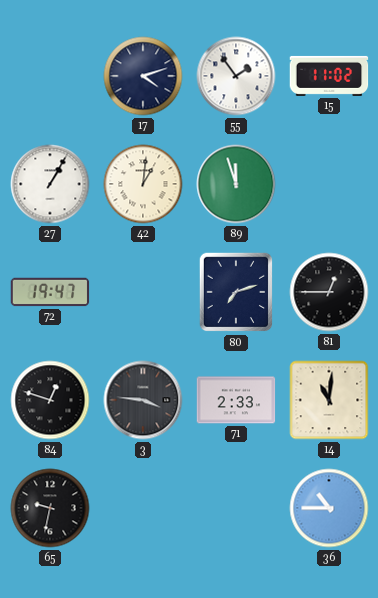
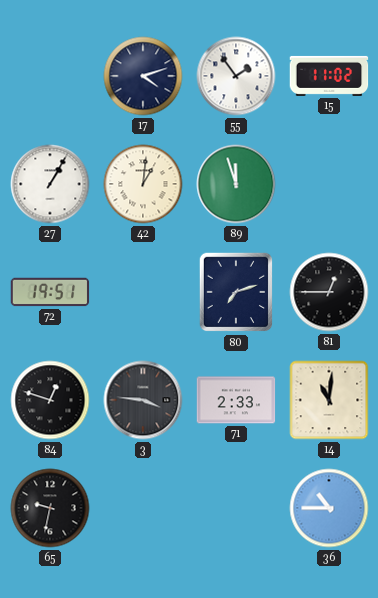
72: 19:47 -> 19:51
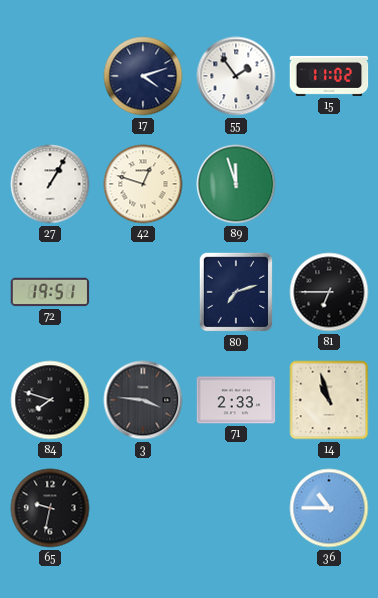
42: 1:01 -> 12:48
81: 12:45 -> 6:45
84: 12:48 -> 7:48
14: 11:01 -> 10:57
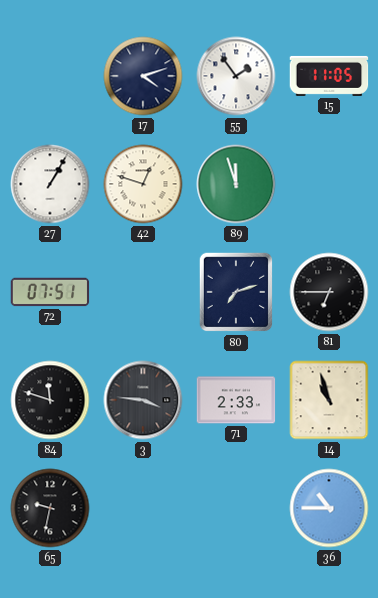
15: 11:02 -> 11:05
72: 19:51 -> 07:51
84: 7:48 -> 11:48
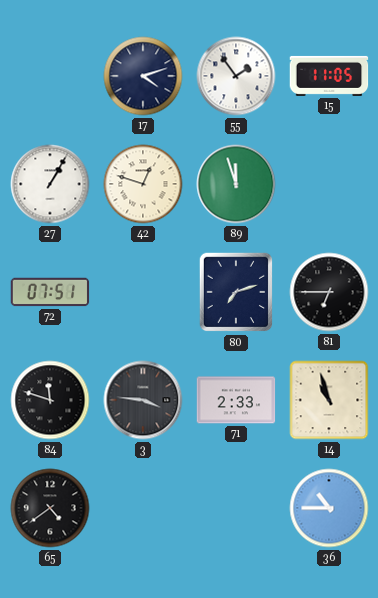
65: 9:32 -> 4:39
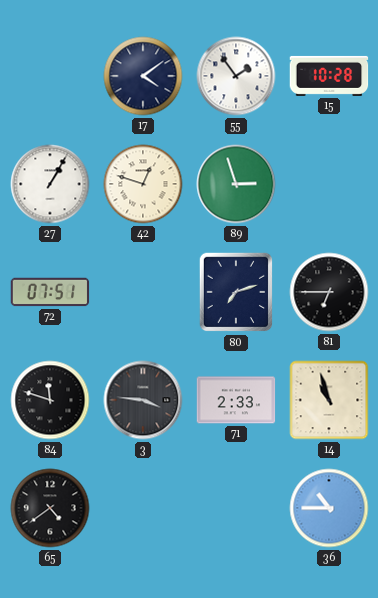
17: 4:12 -> 4:09
15: 11:05 -> 10:28
89: 11:57 -> 2:57
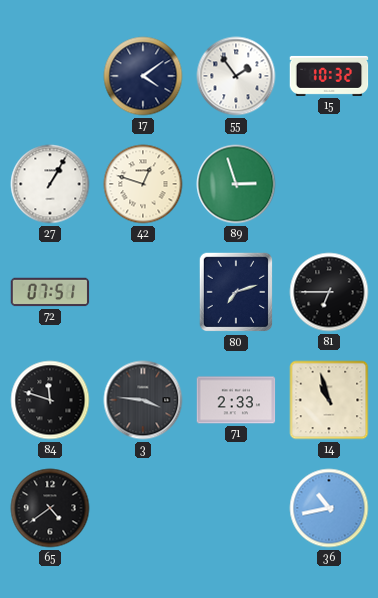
15: 10:28 -> 10:32
36: 10:45 -> 10:43
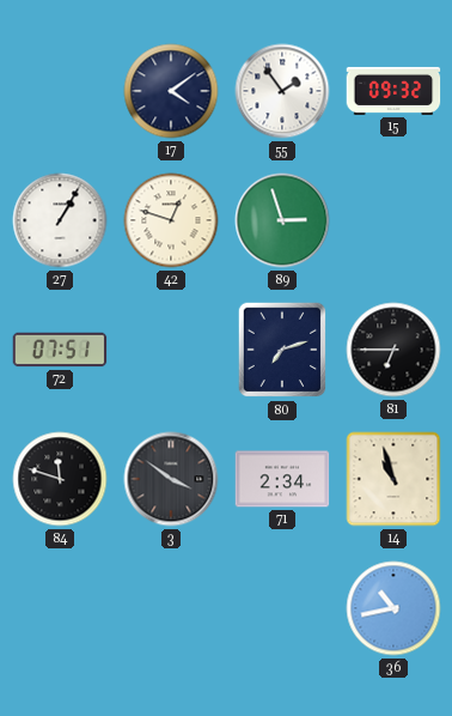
15: 10:32 -> 09:32
3: 3:46 -> 3:51
71: 2:33 -> 2:34
65: 4:39 -> none
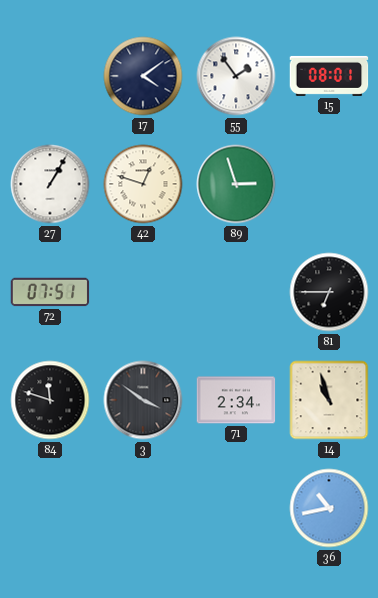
15: 09:32 -> 08:01
80: 7:12 -> none
